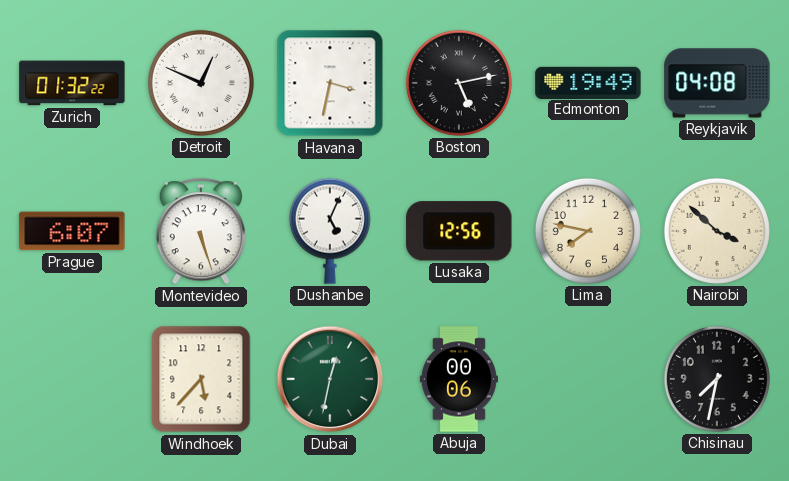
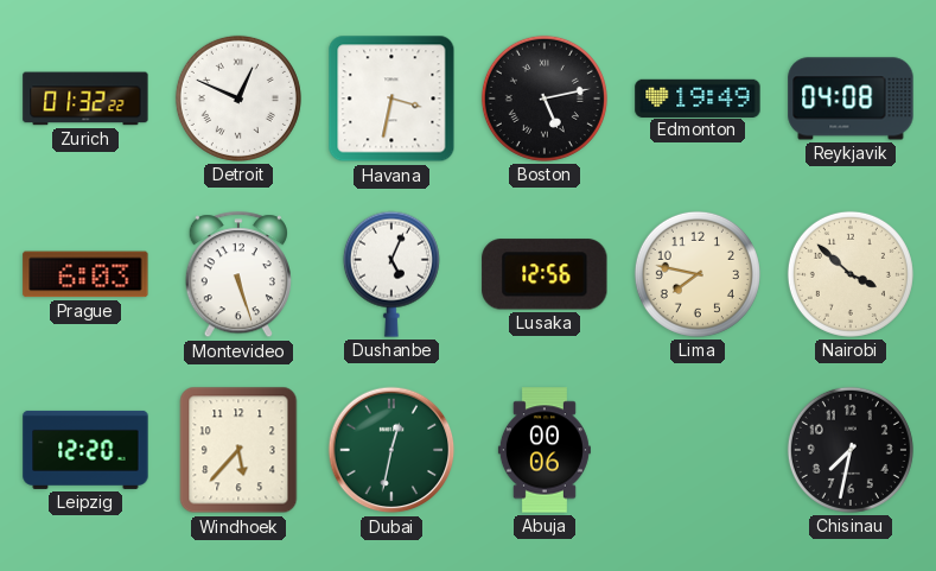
Prague: 6:07 -> 6:03
Leipzig: none -> 12:20
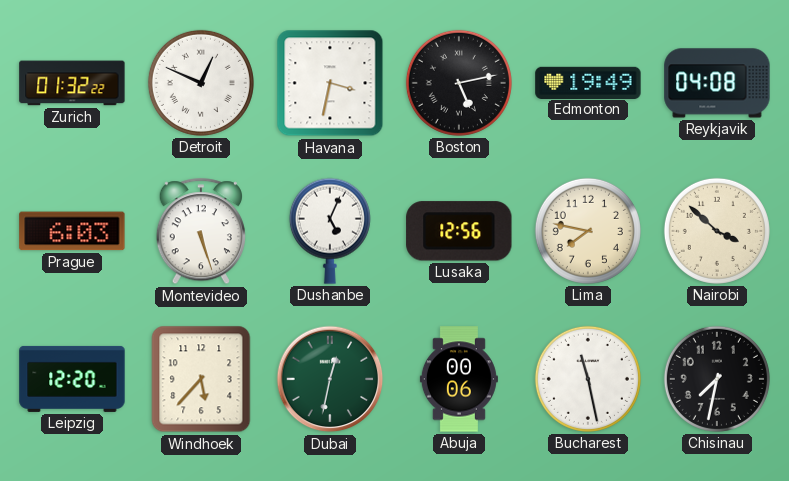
Bucharest: none -> 11:28
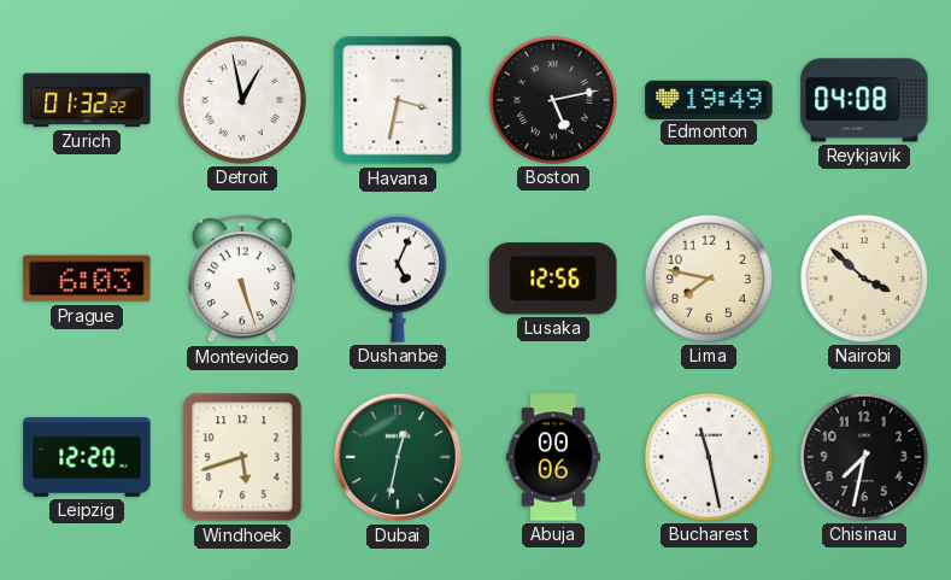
Detroit: 12:49 -> 12:58
Windhoek: 5:37 -> 5:42
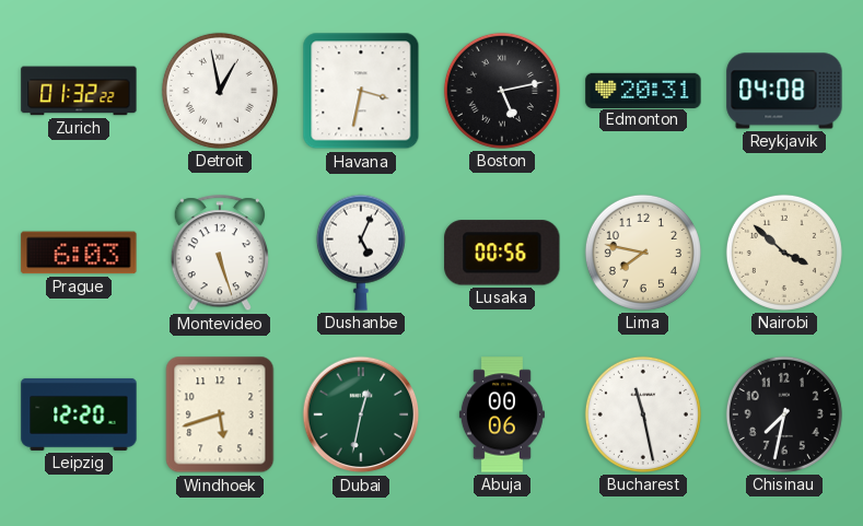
Edmonton: 19:49 -> 20:31
Lusaka: 12:56 -> 00:56
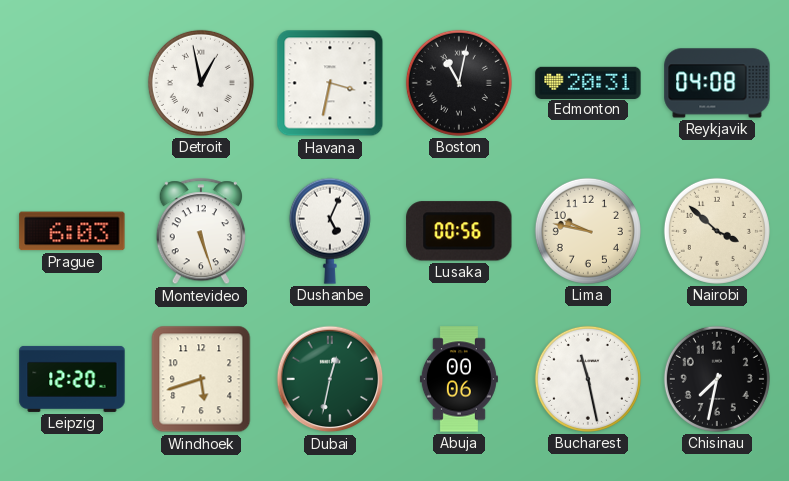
Zurich: 01:32 -> none
Boston: 5:13 -> 11:02
Lima: 7:47 -> 9:47
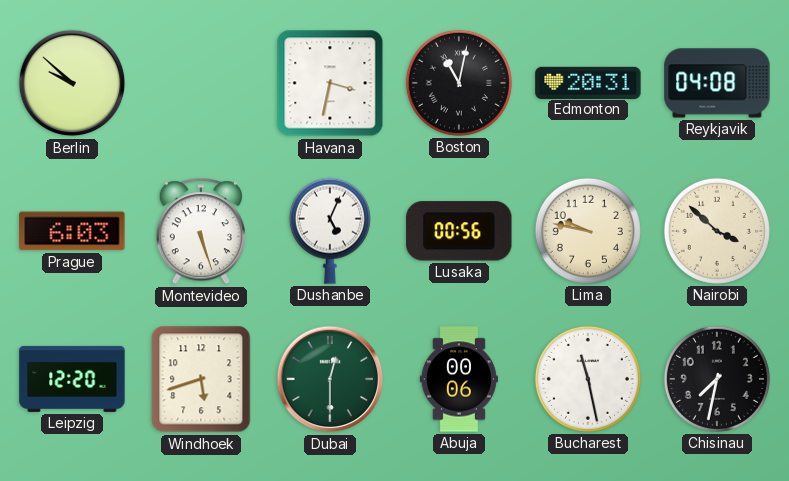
Berlin: none -> 9:52
Detroit: 12:58 -> none
Dubai: 12:32 -> 12:30
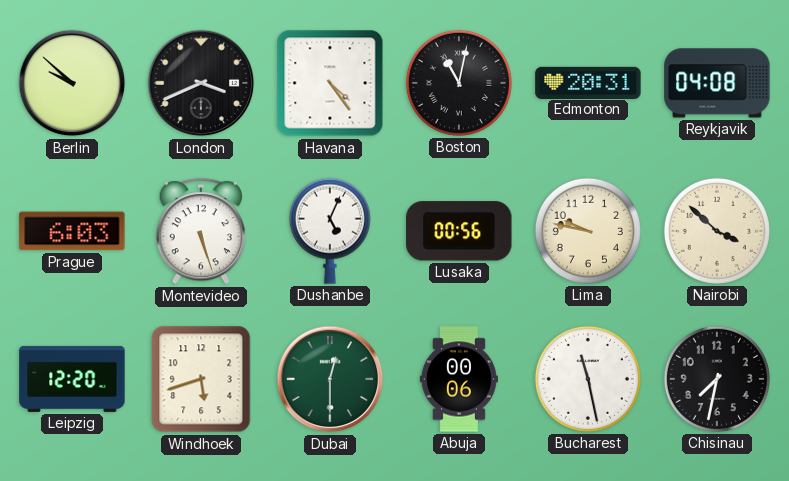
London: none -> 3:41
Havana: 3:32 -> 4:24
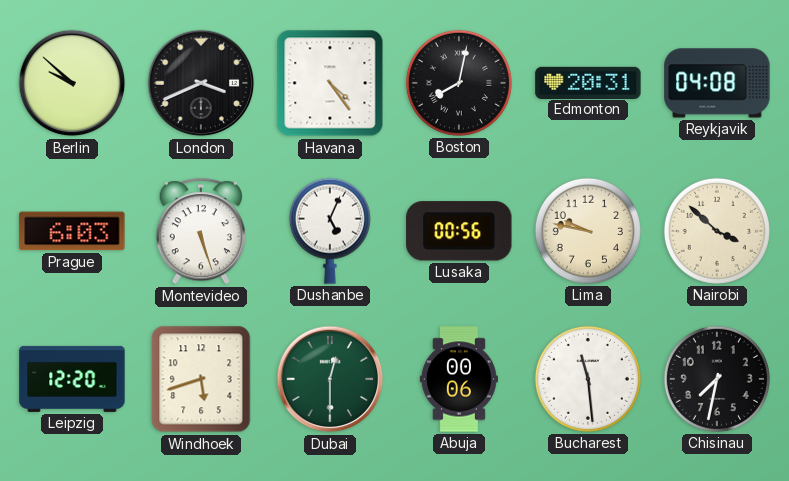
Boston: 11:02 -> 8:02
Bucharest: 11:28 -> 11:29
